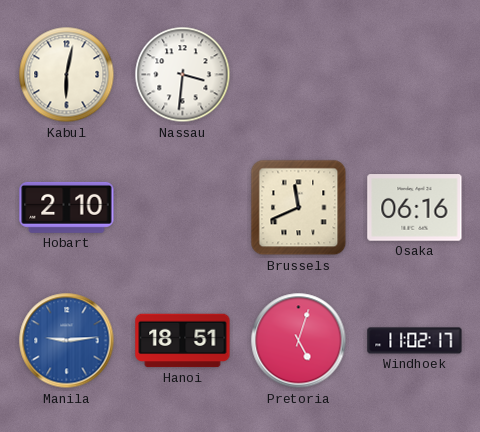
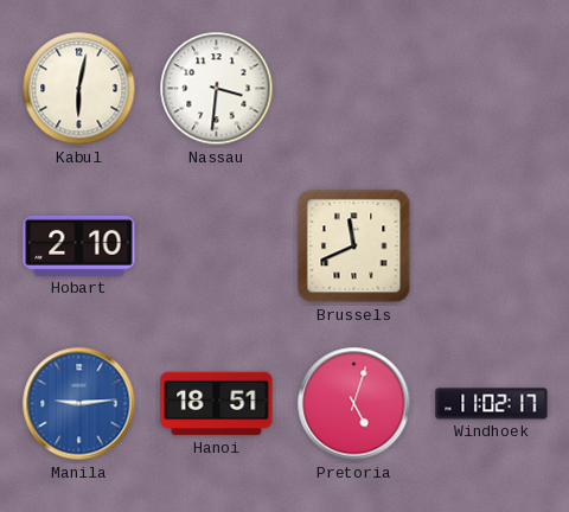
Osaka: 06:16 -> none
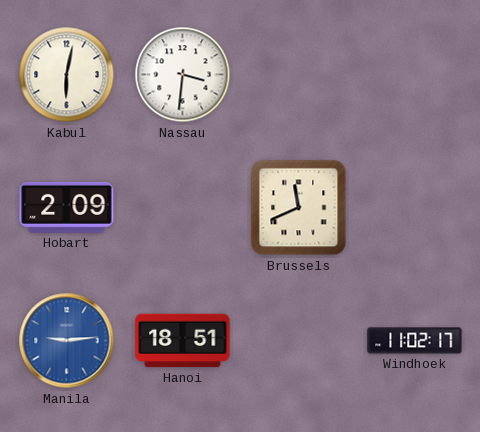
Hobart: 2:10 -> 2:09
Pretoria: 5:03 -> none
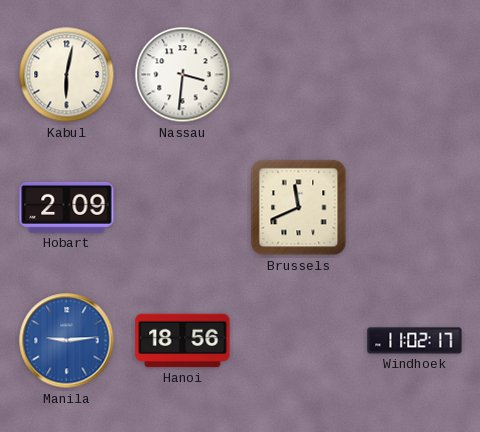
Hanoi: 18:51 -> 18:56
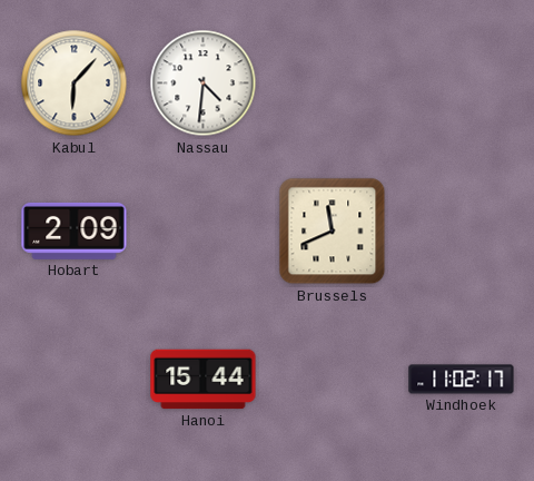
Kabul: 6:02 -> 6:07
Nassau: 3:31 -> 4:31
Manila: 9:14 -> none
Hanoi: 18:56 -> 15:44
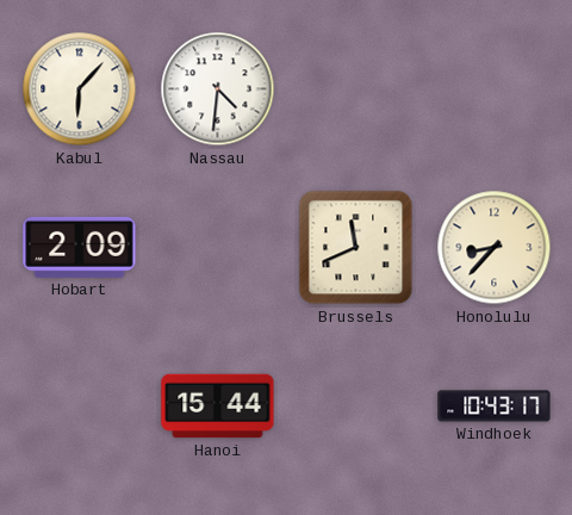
Honolulu: none -> 8:37
Windhoek: 11:02 -> 10:43
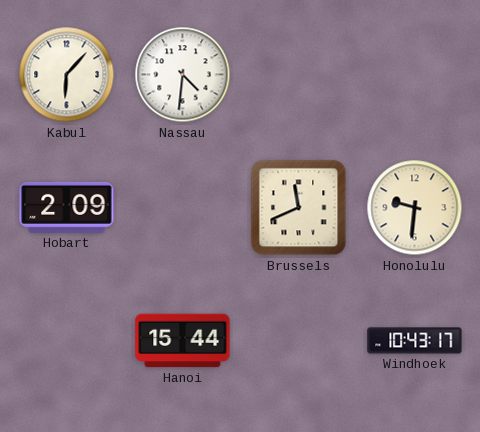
Honolulu: 8:37 -> 9:31
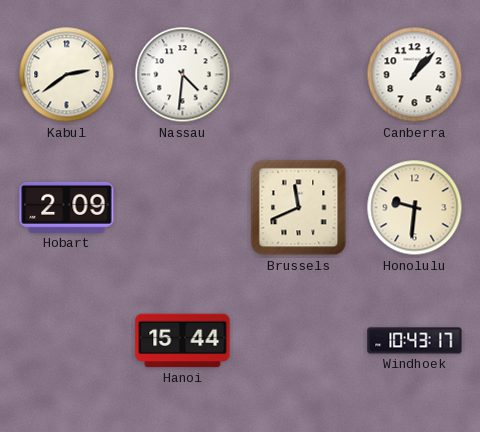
Kabul: 6:07 -> 2:39
Canberra: none -> 1:07
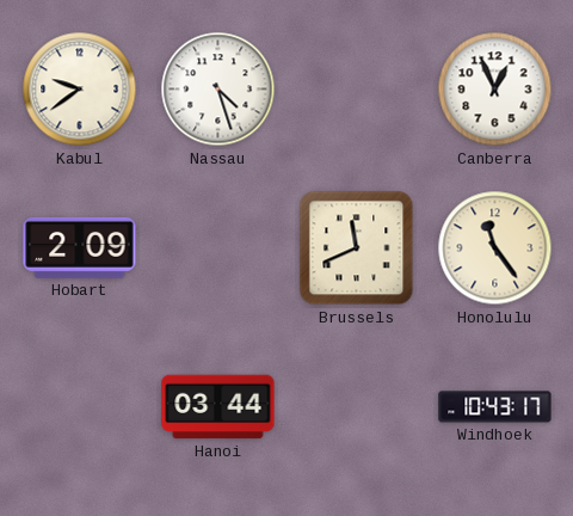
Kabul: 2:39 -> 9:39
Nassau: 4:31 -> 4:27
Canberra: 1:07 -> 12:56
Honolulu: 9:31 -> 11:24
Hanoi: 15:44 -> 03:44
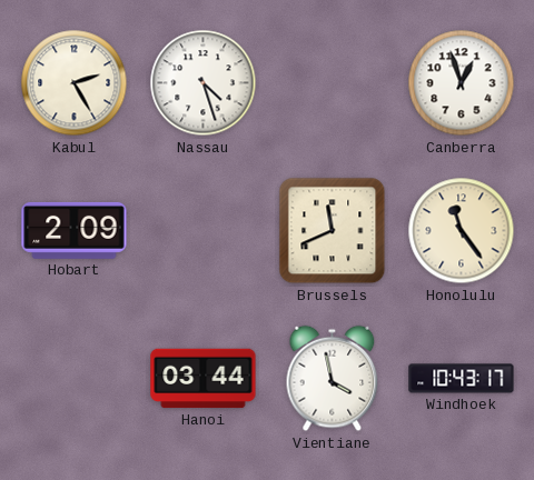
Kabul: 9:39 -> 2:25
Canberra: 12:56 -> 12:57
Vientiane: none -> 3:58
